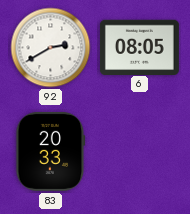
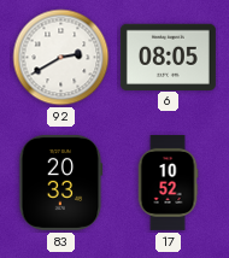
17: none -> 10:52
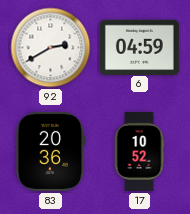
6: 08:05 -> 04:59
83: 20:33 -> 20:36
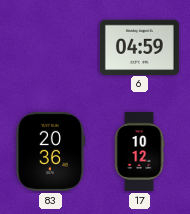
92: 2:40 -> none
17: 10:52 -> 10:12
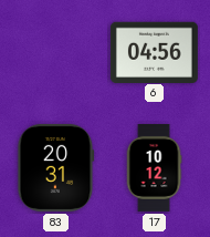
6: 04:59 -> 04:56
83: 20:36 -> 20:31
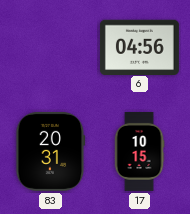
17: 10:12 -> 10:15
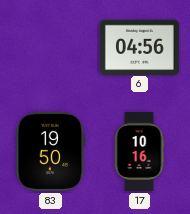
83: 20:31 -> 19:50
17: 10:15 -> 10:16
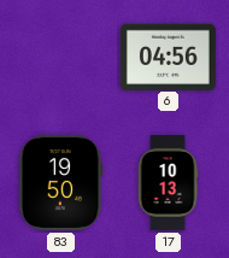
17: 10:16 -> 10:13
